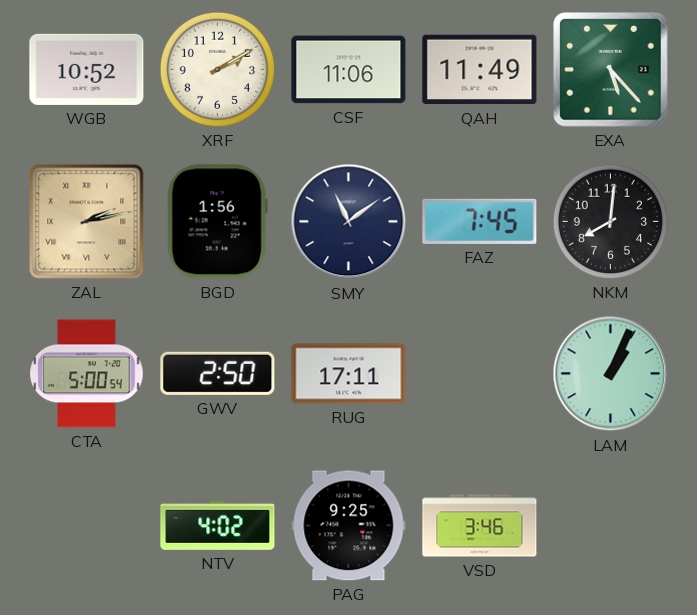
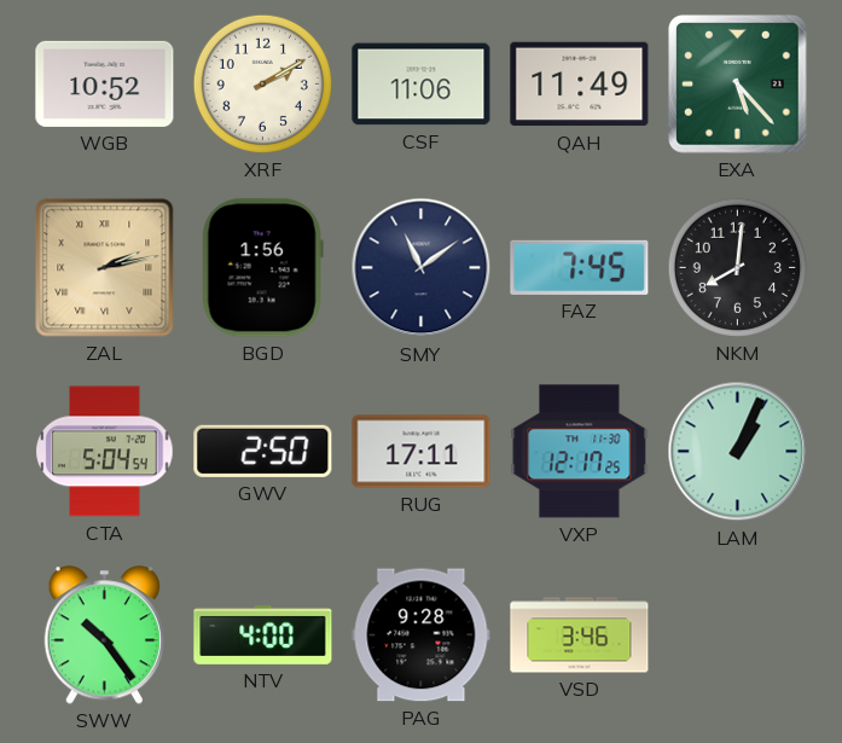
CTA: 5:00 -> 5:04
VXP: none -> 12:17
SWW: none -> 10:24
NTV: 4:02 -> 4:00
PAG: 9:25 -> 9:28
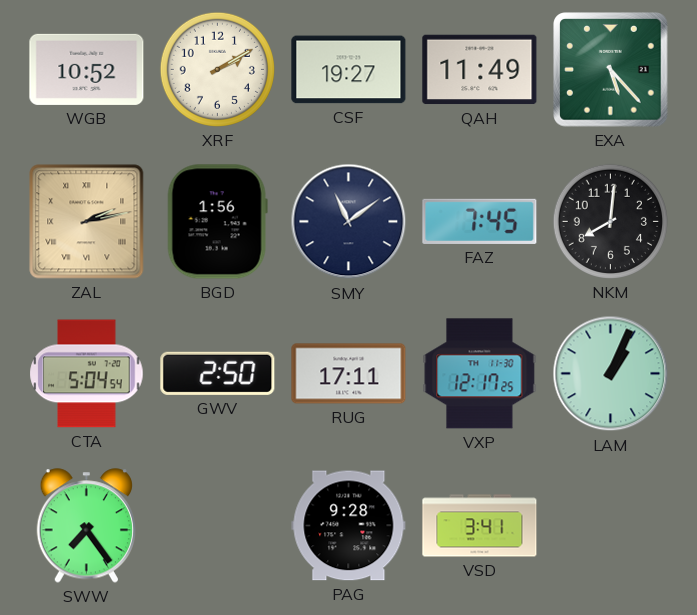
CSF: 11:06 -> 19:27
SWW: 10:24 -> 7:24
NTV: 4:00 -> none
VSD: 3:46 -> 3:41
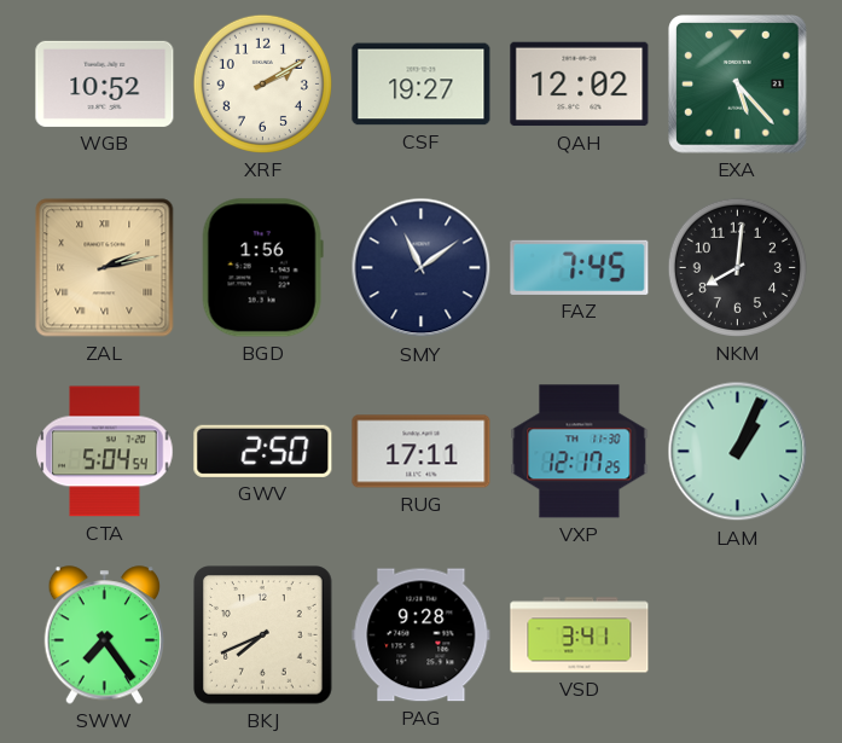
QAH: 11:49 -> 12:02
BKJ: none -> 7:41
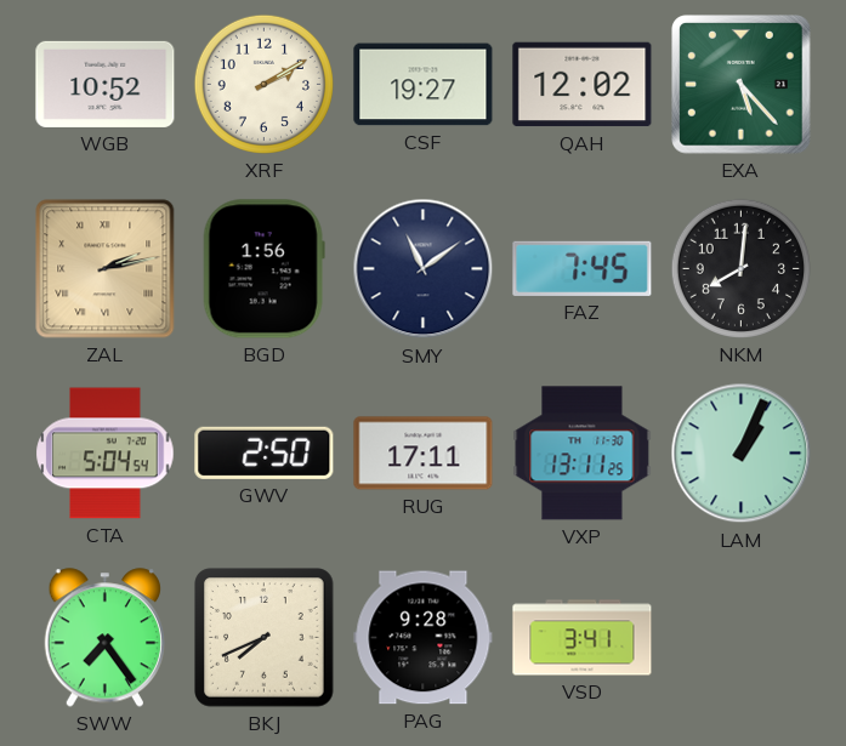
VXP: 12:17 -> 13:11
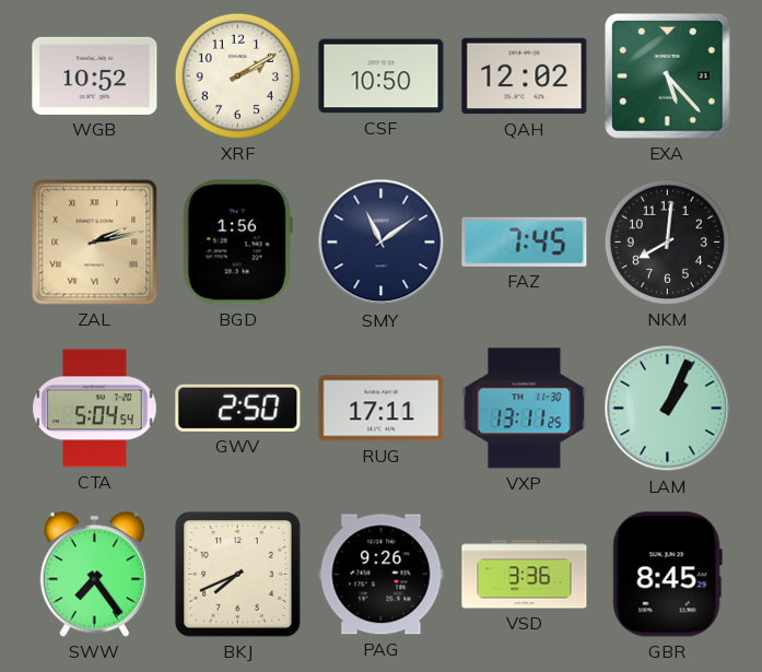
CSF: 19:27 -> 10:50
PAG: 9:28 -> 9:26
VSD: 3:41 -> 3:36
GBR: none -> 8:45
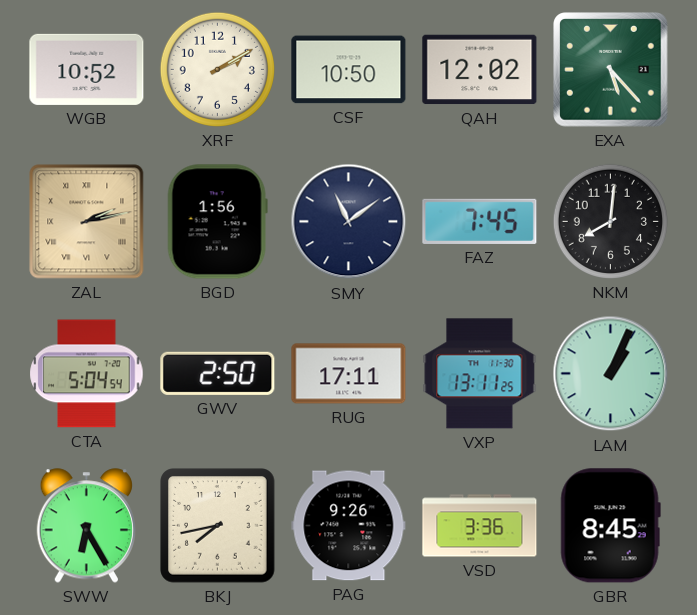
SWW: 7:24 -> 6:25
BKJ: 7:41 -> 7:43
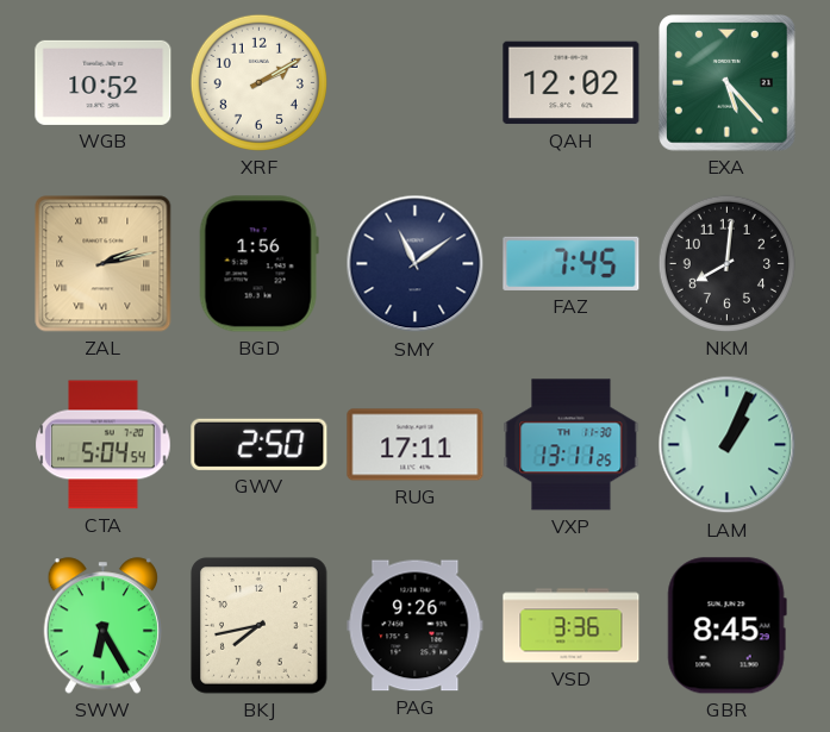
CSF: 10:50 -> none
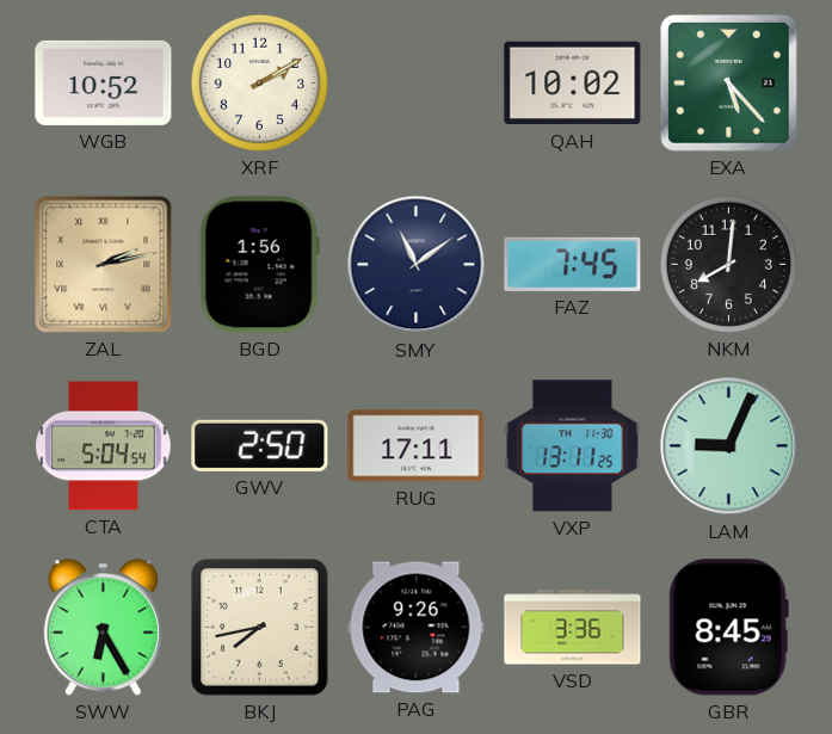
QAH: 12:02 -> 10:02
LAM: 1:04 -> 9:04
